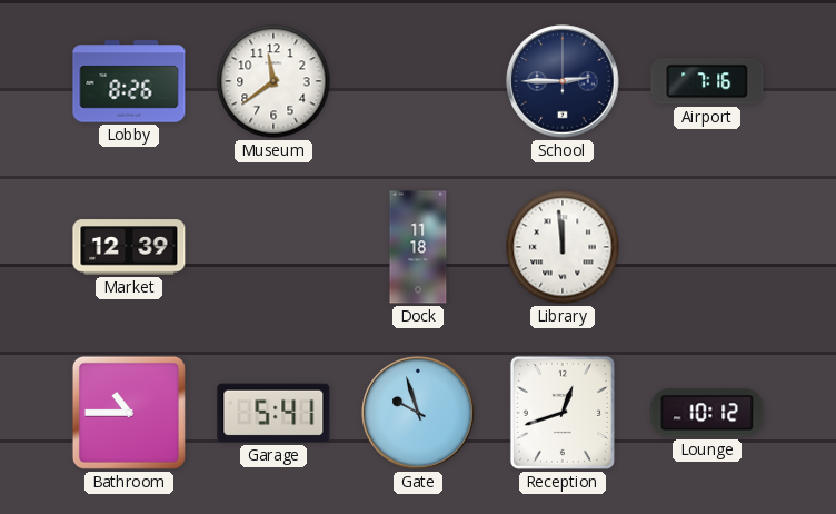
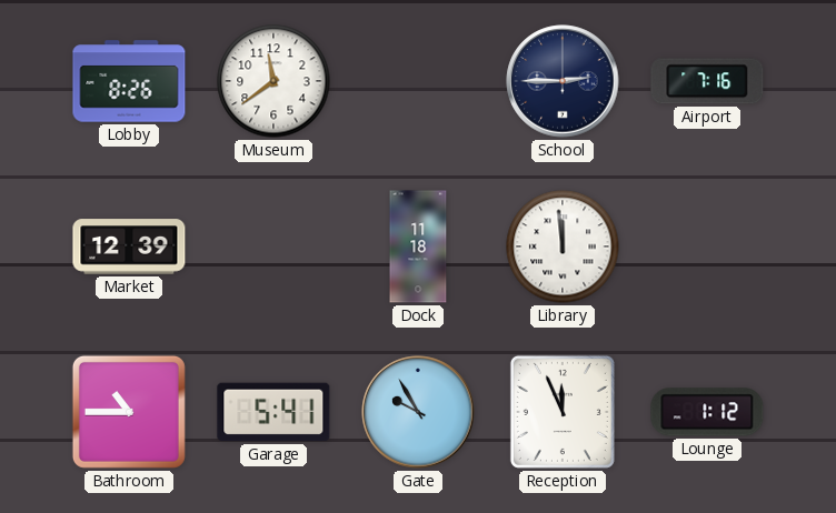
Gate: 9:57 -> 9:55
Reception: 12:42 -> 11:56
Lounge: 10:12 -> 1:12
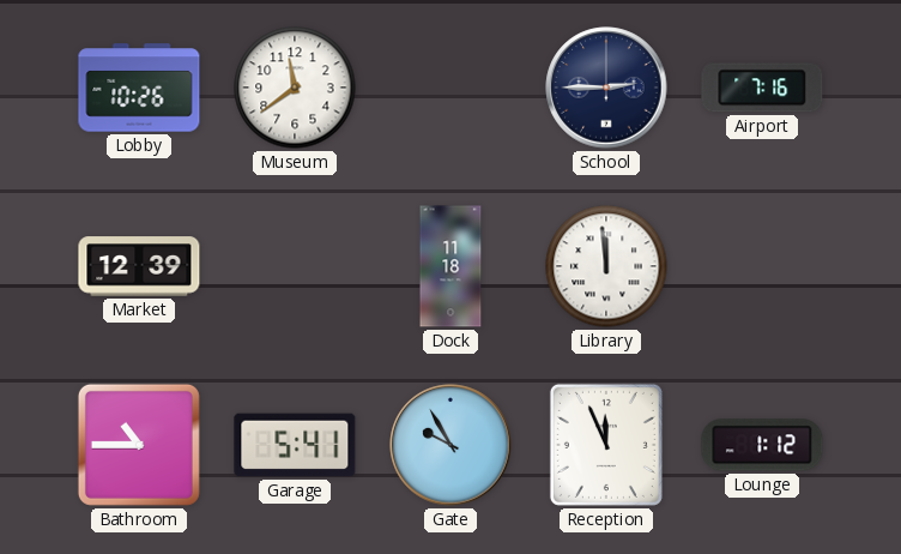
Lobby: 8:26 -> 10:26
